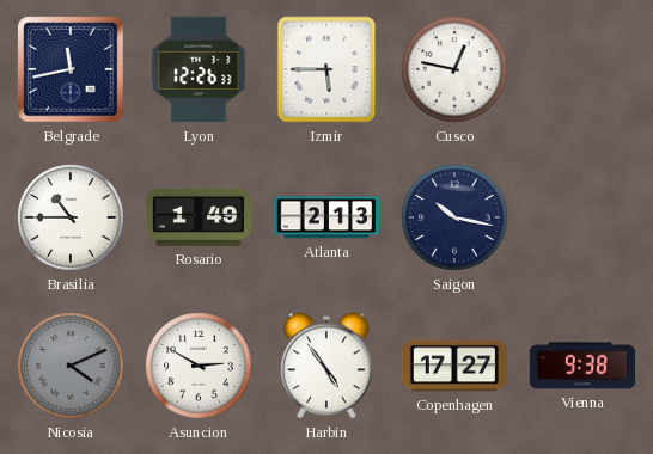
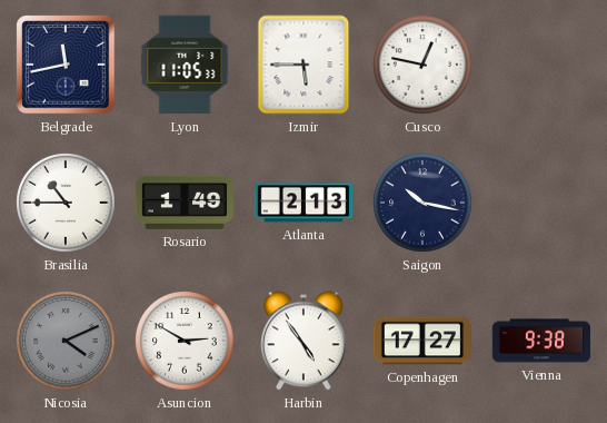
Lyon: 12:26 -> 11:05
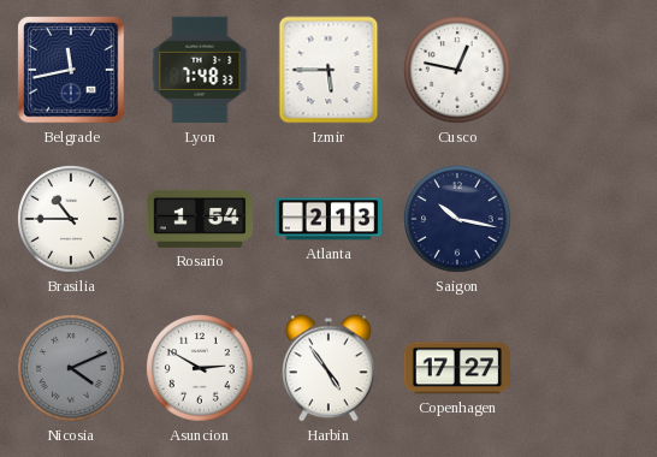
Lyon: 11:05 -> 7:48
Rosario: 1:49 -> 1:54
Vienna: 9:38 -> none
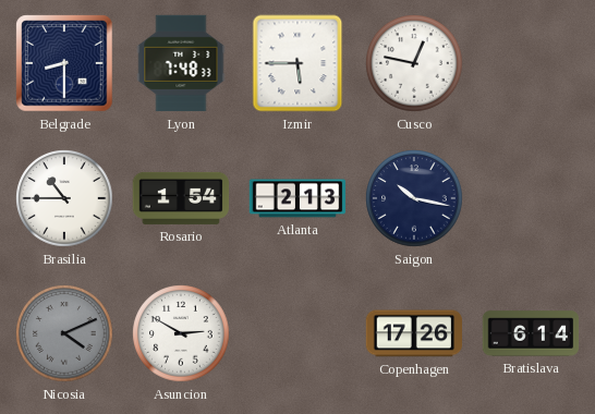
Belgrade: 11:43 -> 8:30
Harbin: 4:54 -> none
Copenhagen: 17:27 -> 17:26
Bratislava: none -> 6:14
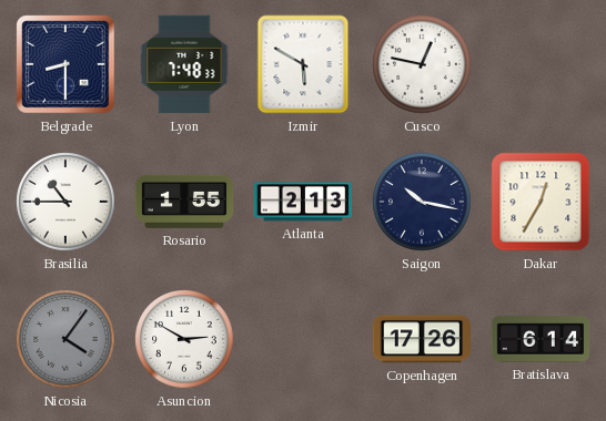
Izmir: 5:45 -> 5:50
Rosario: 1:54 -> 1:55
Dakar: none -> 12:35
Nicosia: 4:11 -> 4:06
